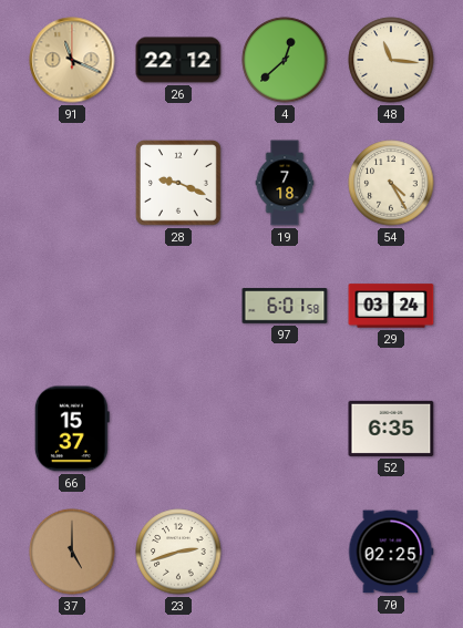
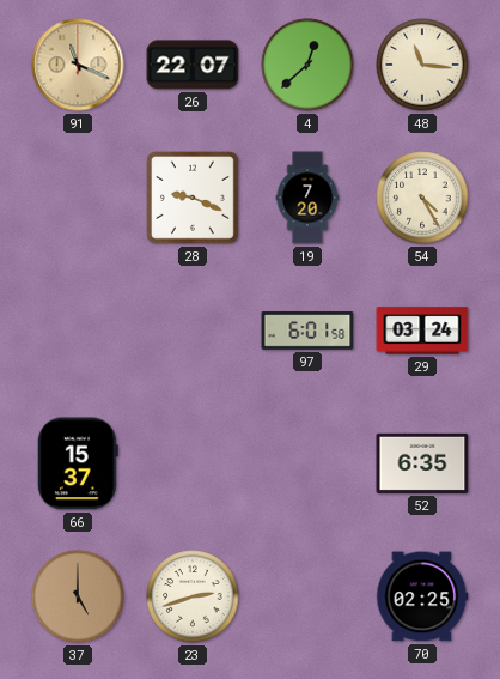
26: 22:12 -> 22:07
19: 7:18 -> 7:20
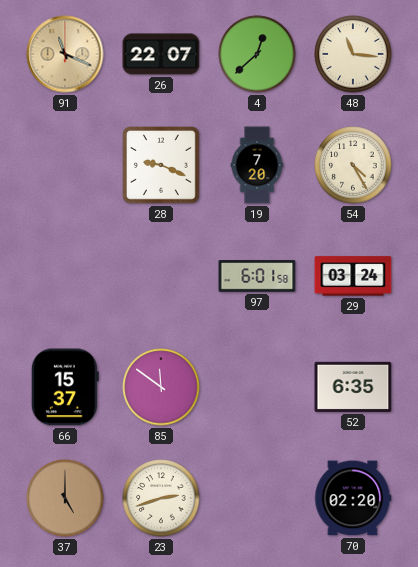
85: none -> 11:51
70: 02:25 -> 02:20
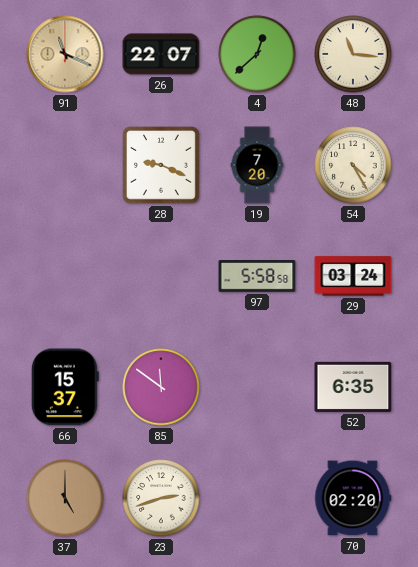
97: 6:01 -> 5:58
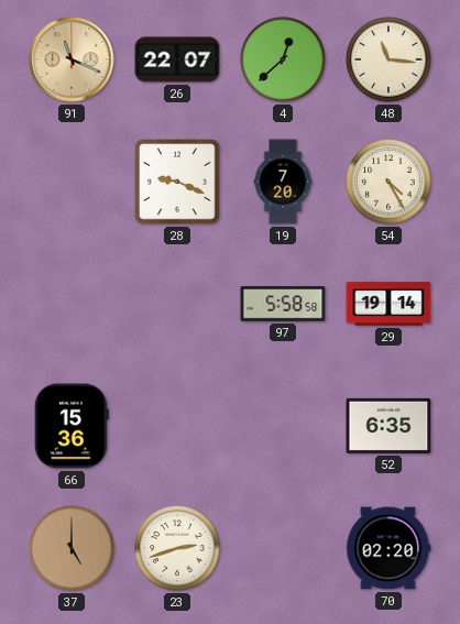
29: 03:24 -> 19:14
66: 15:37 -> 15:36
85: 11:51 -> none
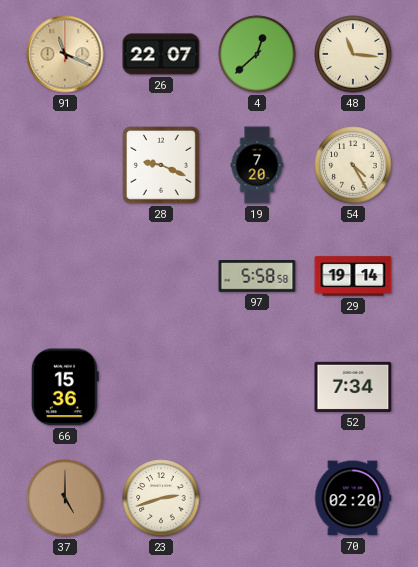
52: 6:35 -> 7:34
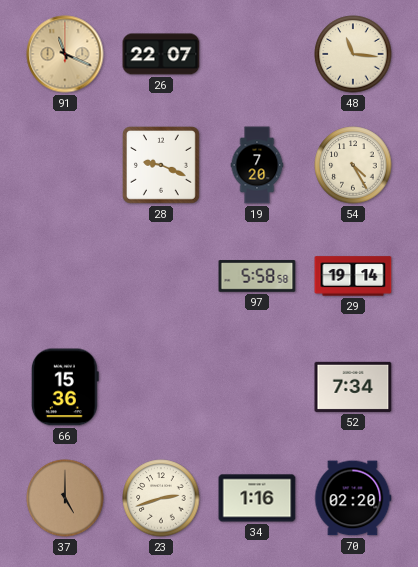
4: 12:38 -> none
34: none -> 1:16
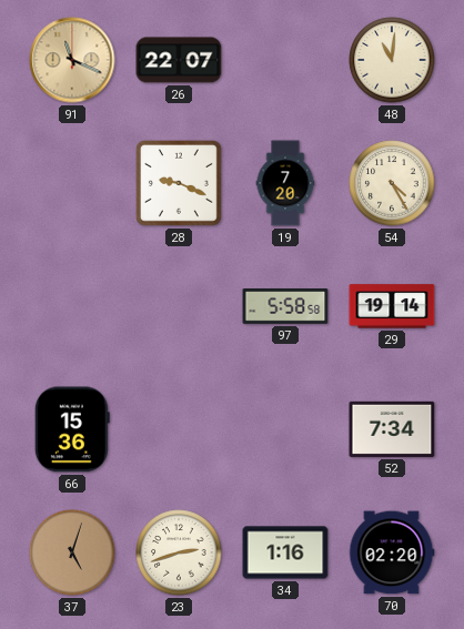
48: 11:16 -> 11:01
37: 5:00 -> 5:03
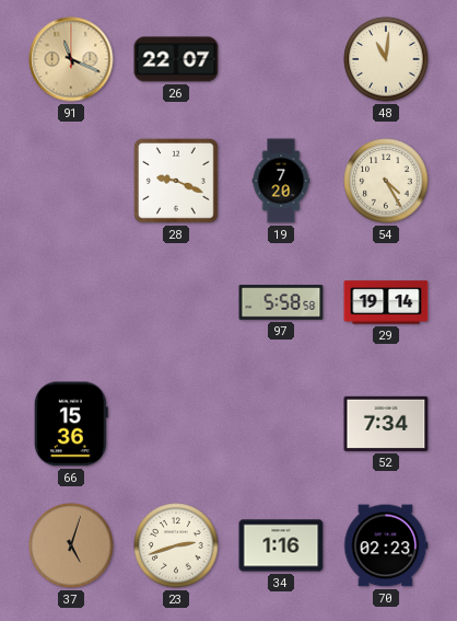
70: 02:20 -> 02:23
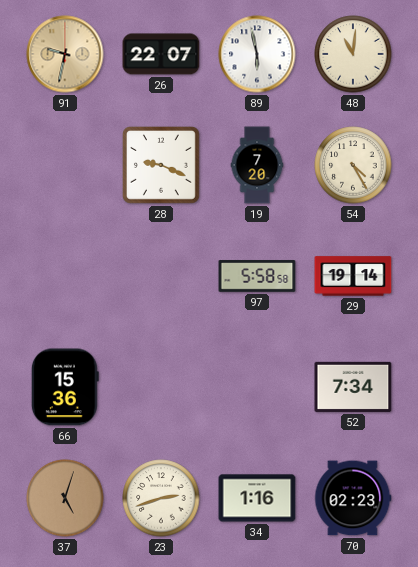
91: 11:19 -> 9:32
89: none -> 5:58
